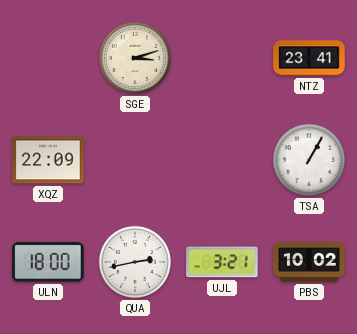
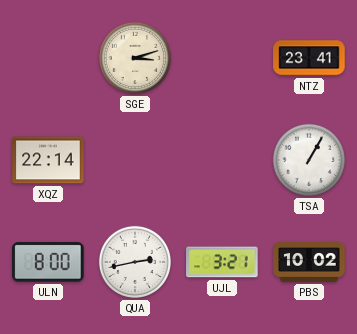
XQZ: 22:09 -> 22:14
ULN: 18:00 -> 8:00
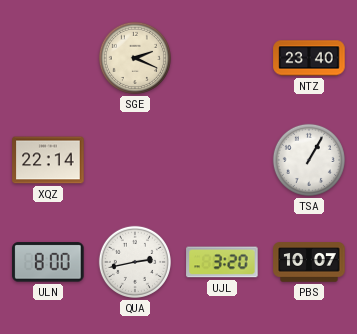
SGE: 3:12 -> 2:19
NTZ: 23:41 -> 23:40
UJL: 3:21 -> 3:20
PBS: 10:02 -> 10:07
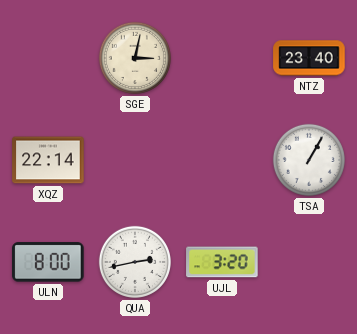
SGE: 2:19 -> 3:02
PBS: 10:07 -> none
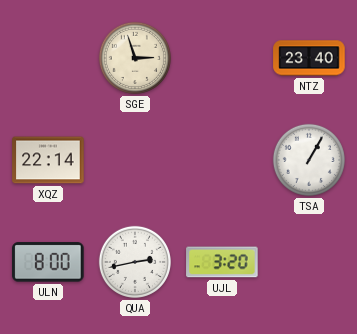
SGE: 3:02 -> 2:57
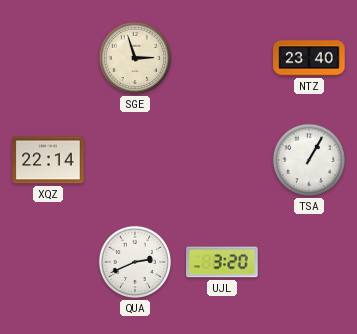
ULN: 8:00 -> none
QUA: 2:43 -> 2:41
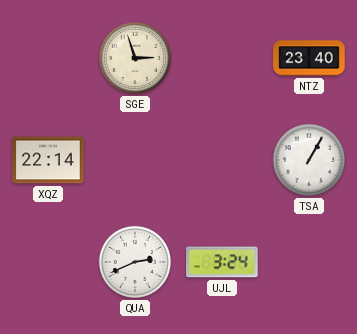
UJL: 3:20 -> 3:24
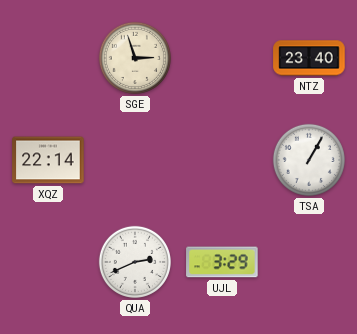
UJL: 3:24 -> 3:29
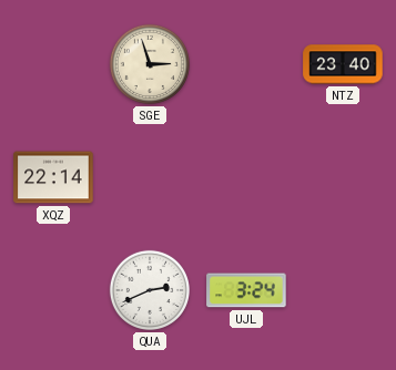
TSA: 1:05 -> none
UJL: 3:29 -> 3:24
